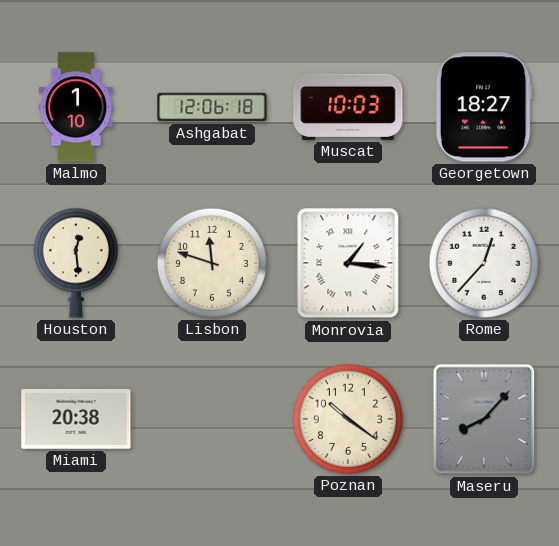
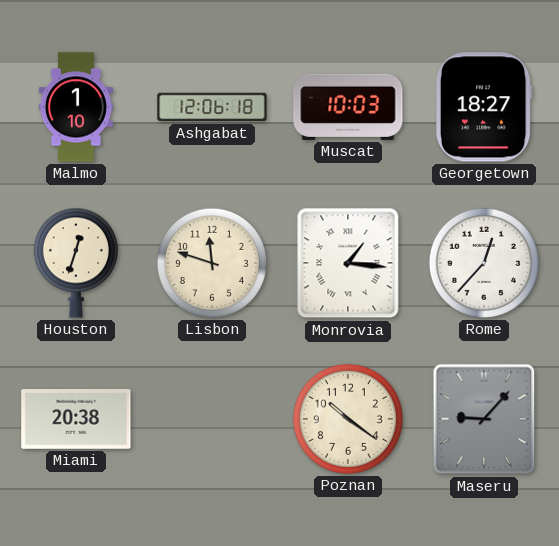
Houston: 12:29 -> 12:33
Maseru: 8:07 -> 9:07
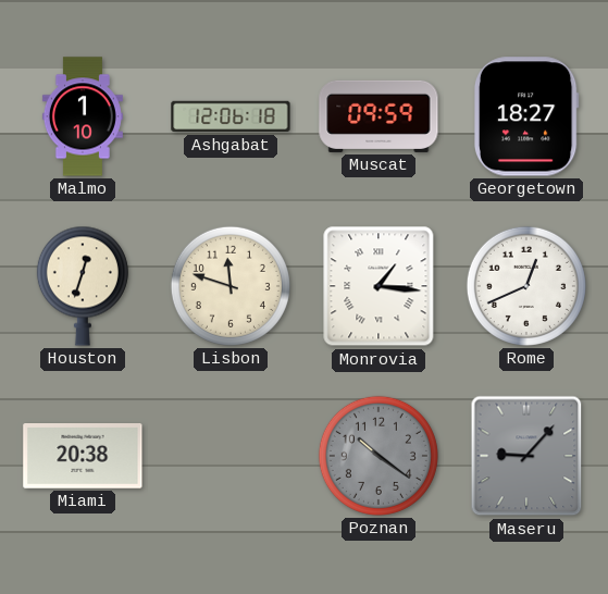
Muscat: 10:03 -> 09:59
Rome: 12:37 -> 12:41
Poznan dial: cream -> grey
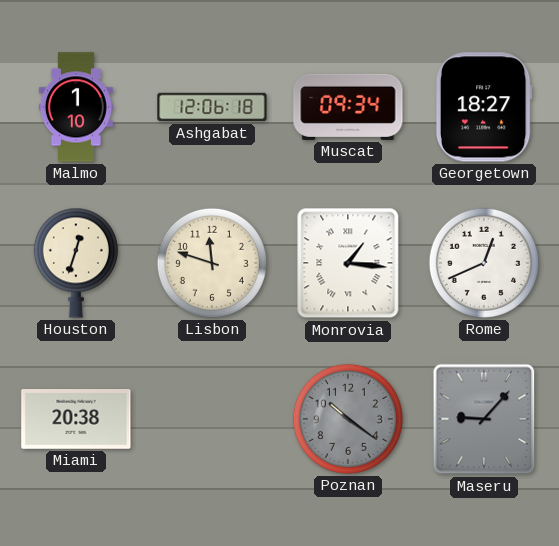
Muscat: 09:59 -> 09:34
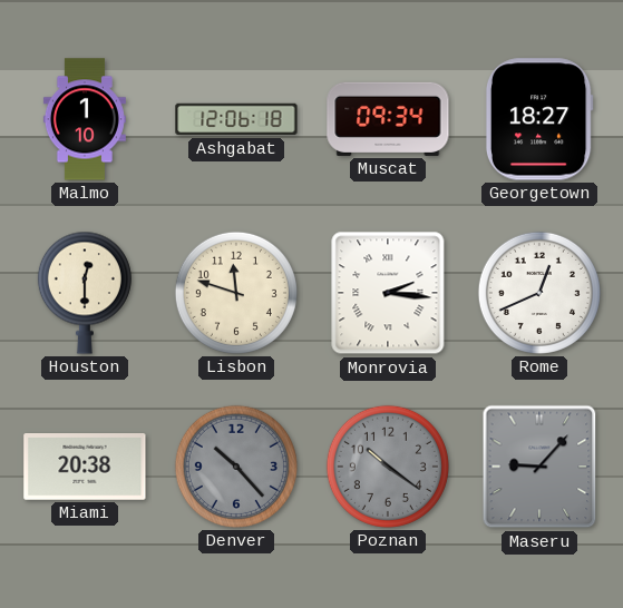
Houston: 12:33 -> 12:30
Monrovia: 1:16 -> 2:16
Denver: none -> 10:23
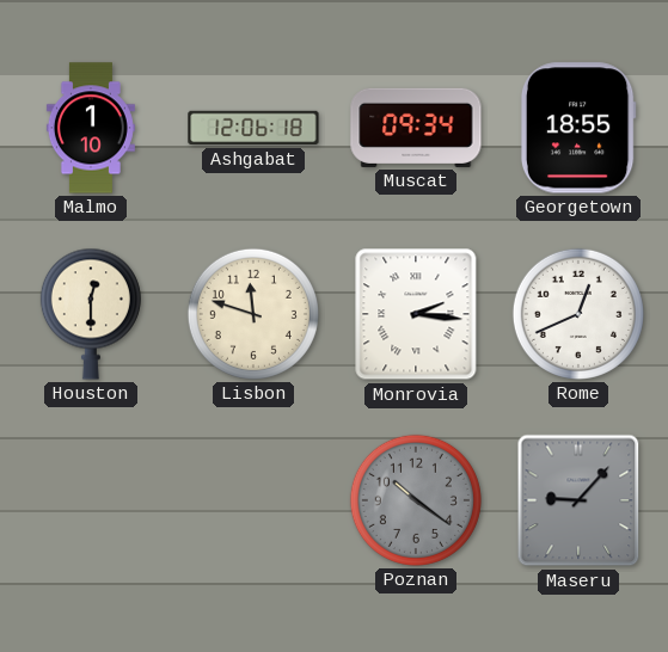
Georgetown: 18:27 -> 18:55
Miami: 20:38 -> none
Denver: 10:23 -> none
